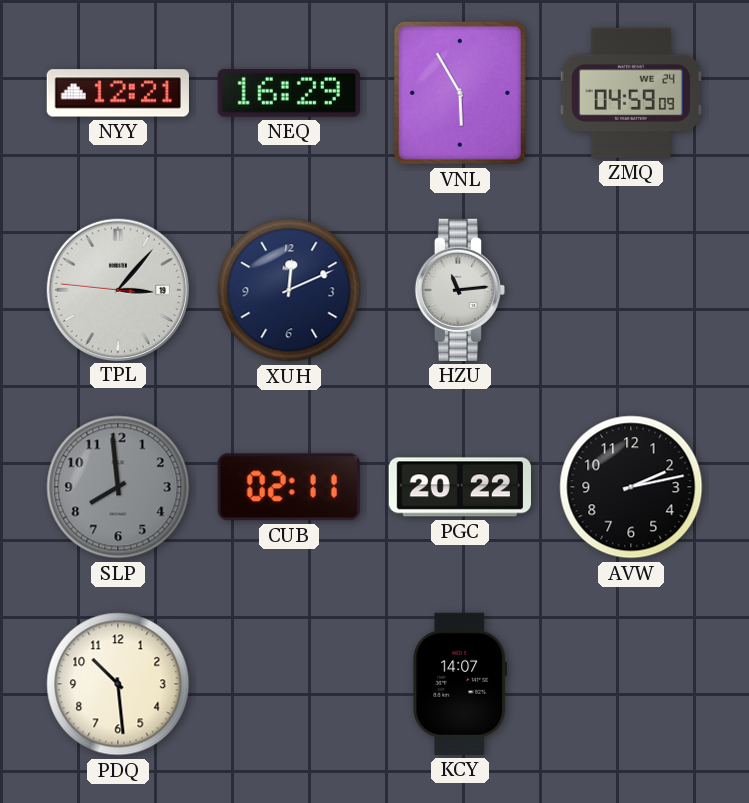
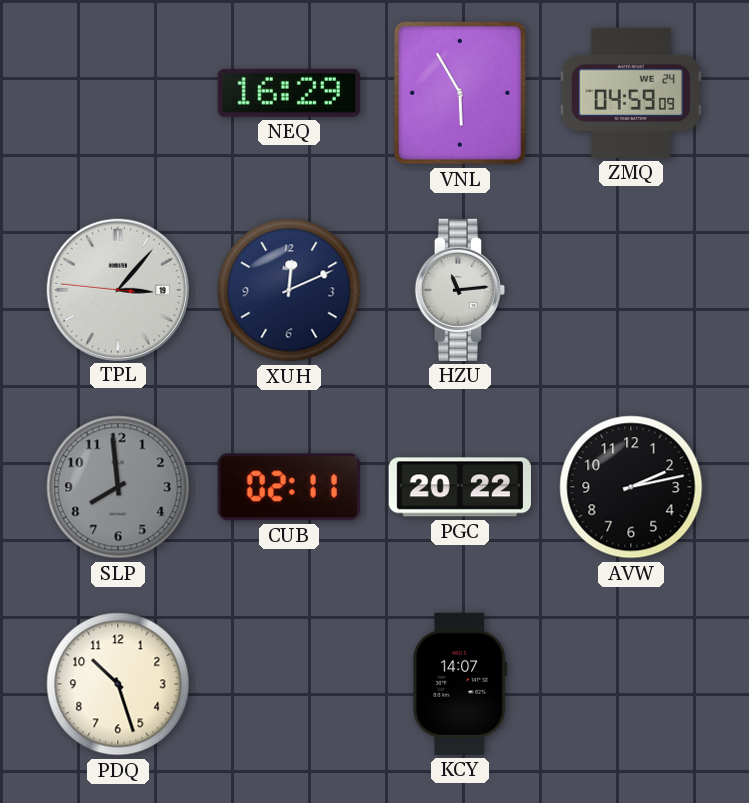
NYY: 12:21 -> none
PDQ: 10:29 -> 10:27
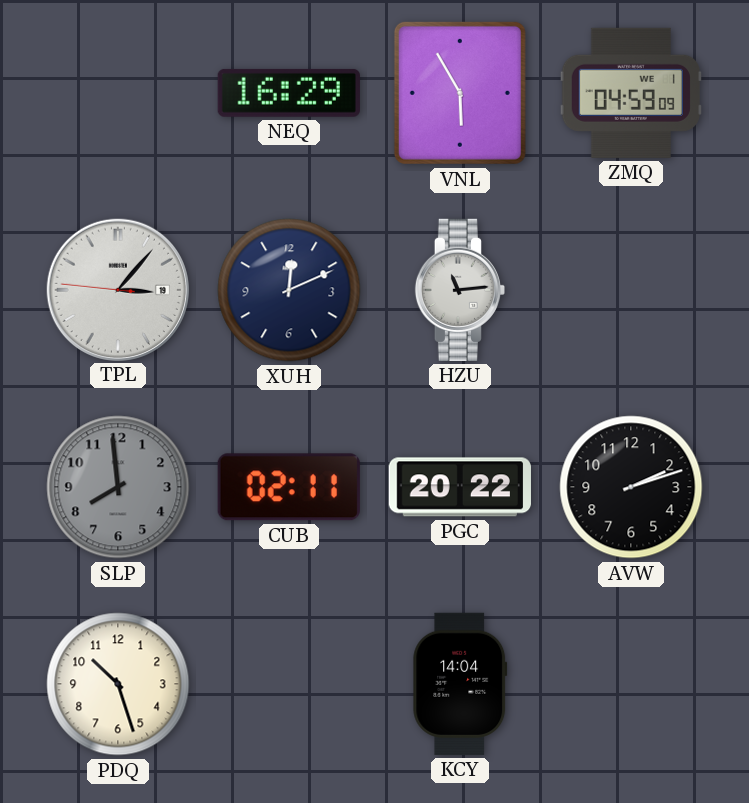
ZMQ date: WE 24 -> WE 1
AVW: 2:13 -> 2:12
KCY: 14:07 -> 14:04
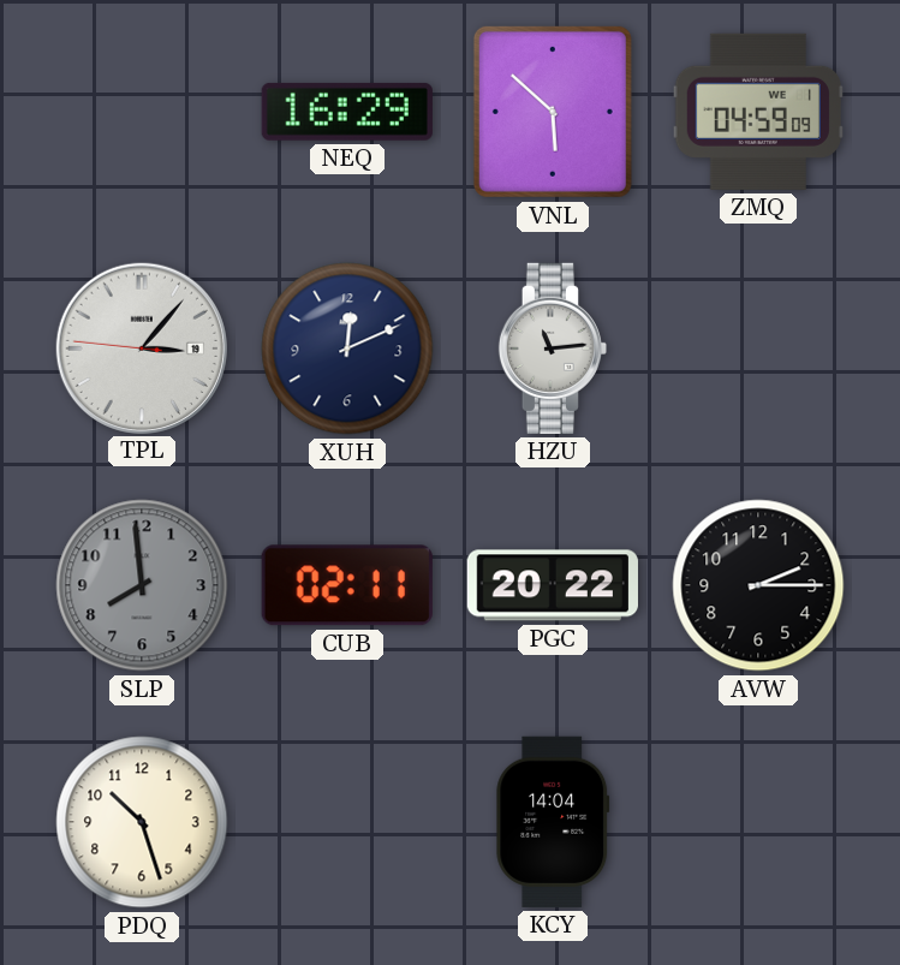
VNL: 5:55 -> 5:52
AVW: 2:12 -> 2:15
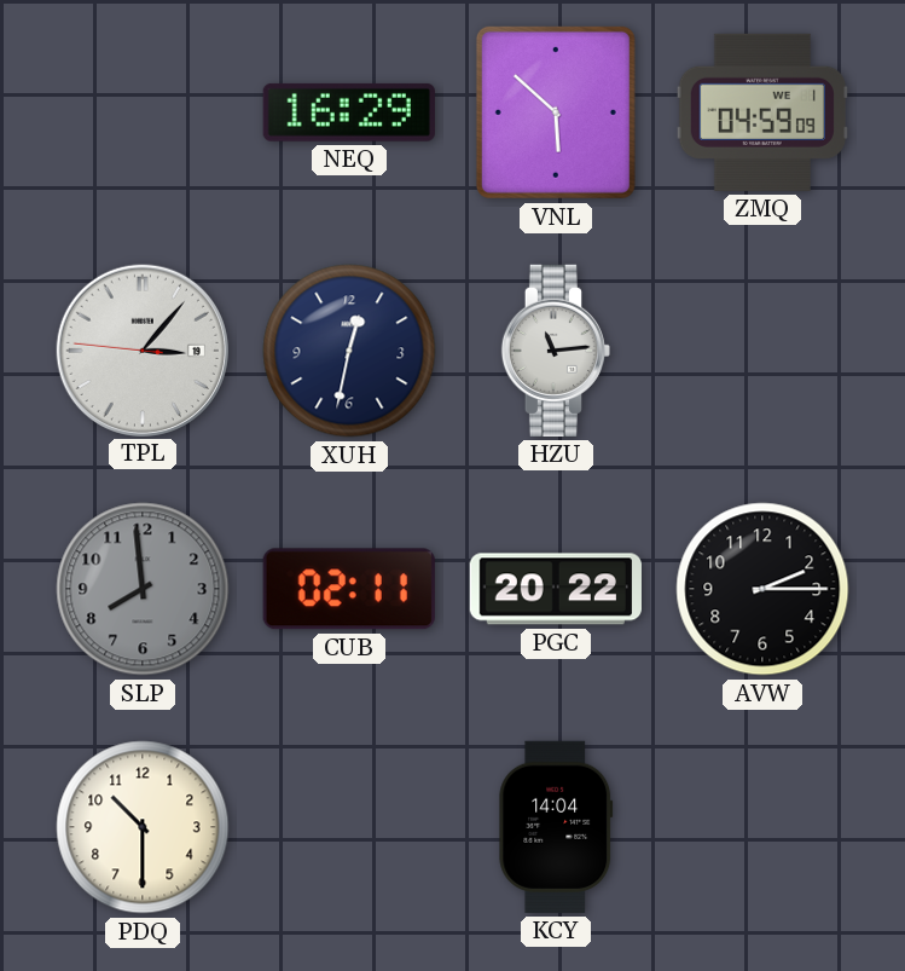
XUH: 12:11 -> 12:32
PDQ: 10:27 -> 10:30
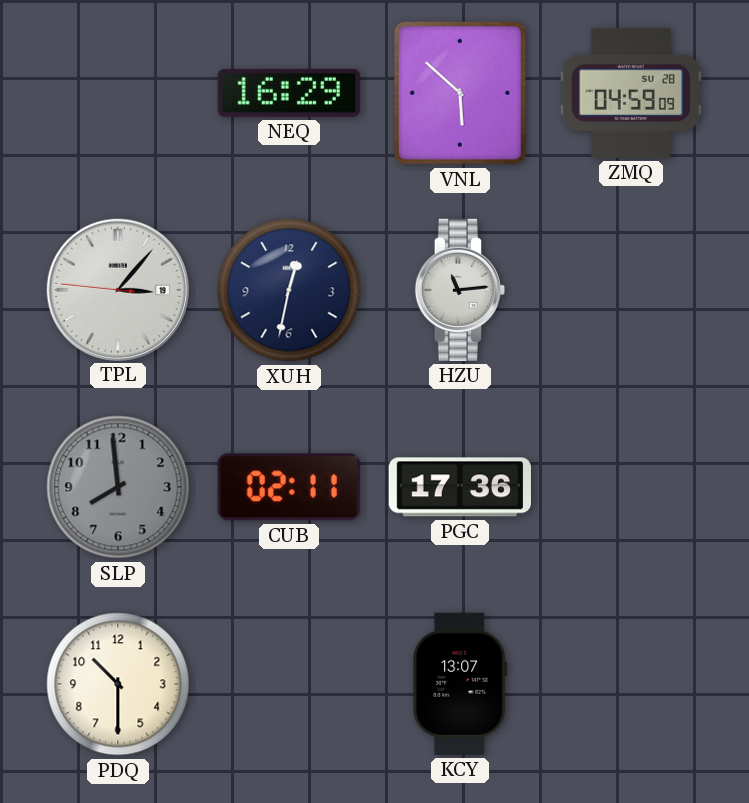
ZMQ date: WE 1 -> SU 28
PGC: 20:22 -> 17:36
AVW: 2:15 -> none
KCY: 14:04 -> 13:07
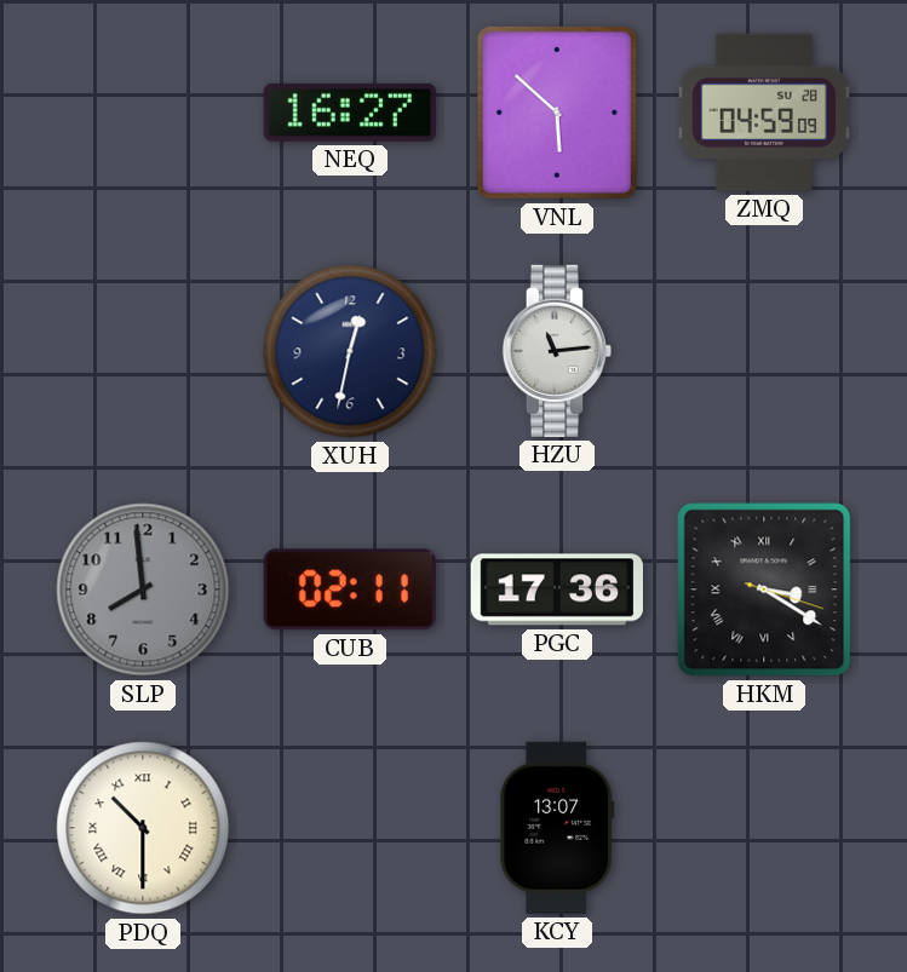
NEQ: 16:29 -> 16:27
TPL: 3:06 -> none
HKM: none -> 3:20
PDQ numerals: Arabic -> Roman
